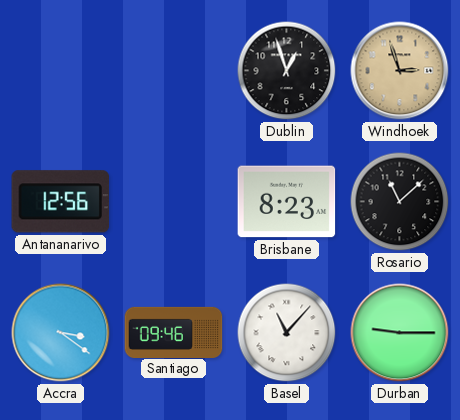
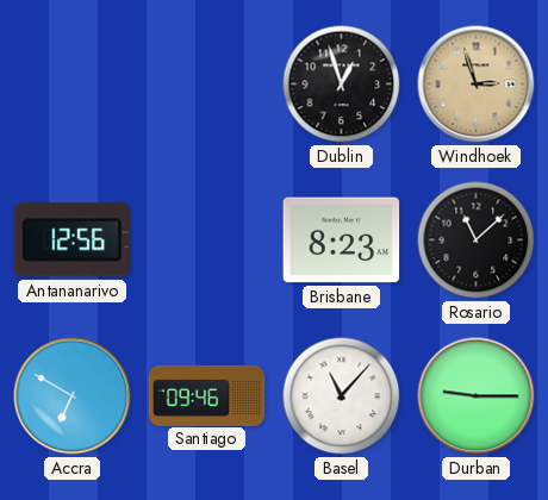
Accra: 3:21 -> 6:50
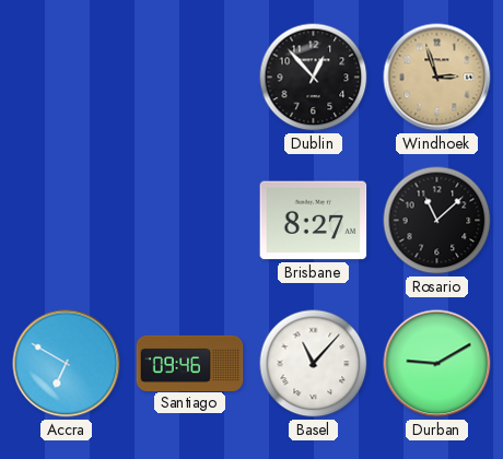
Dublin: 12:57 -> 12:53
Antananarivo: 12:56 -> none
Brisbane: 8:23 -> 8:27
Durban: 9:15 -> 9:10
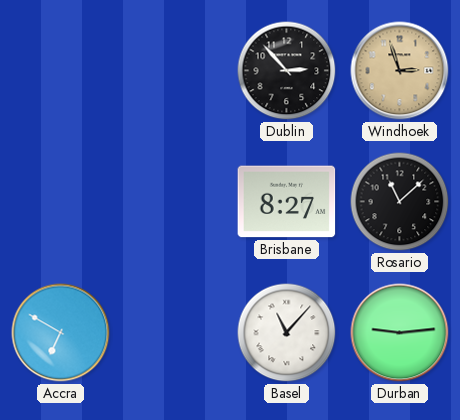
Dublin: 12:53 -> 2:53
Santiago: 09:46 -> none
Durban: 9:10 -> 9:14
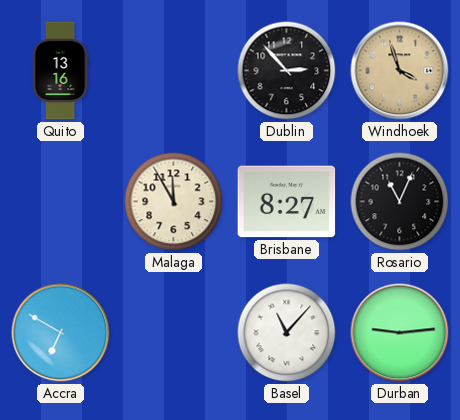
Quito: none -> 13:16
Windhoek: 2:57 -> 3:57
Malaga: none -> 11:55
Rosario: 11:08 -> 11:04
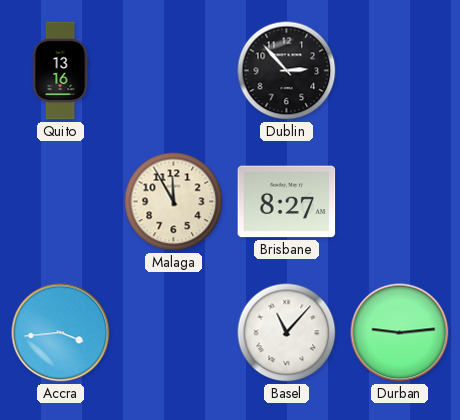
Windhoek: 3:57 -> none
Rosario: 11:04 -> none
Accra: 6:50 -> 3:44
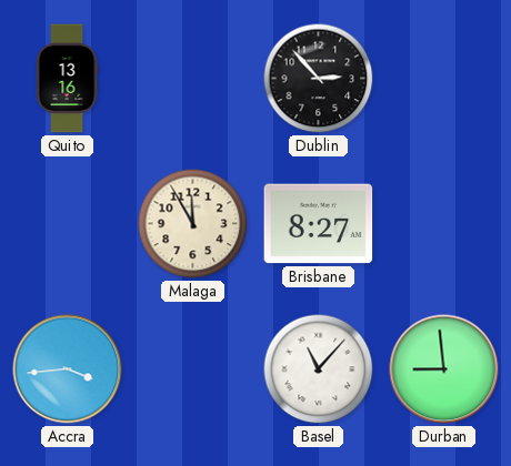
Durban: 9:14 -> 8:59
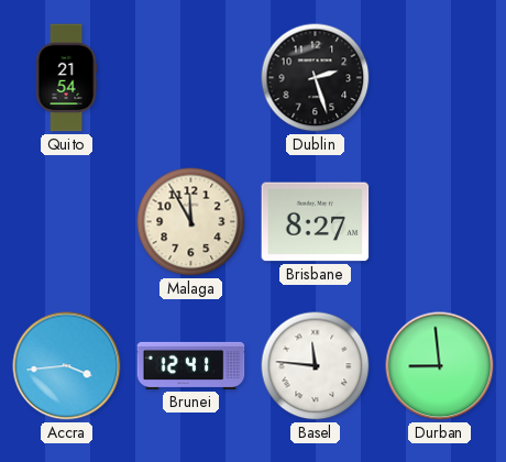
Quito: 13:16 -> 21:54
Dublin: 2:53 -> 2:27
Brunei: none -> 12:41
Basel: 11:07 -> 11:46
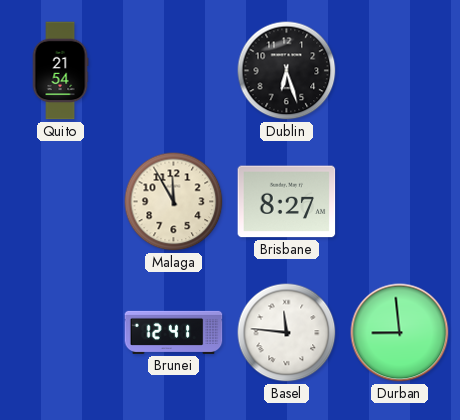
Dublin: 2:27 -> 6:27
Accra: 3:44 -> none
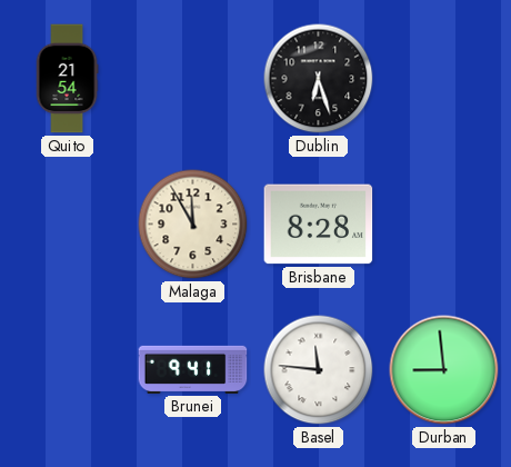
Brisbane: 8:27 -> 8:28
Brunei: 12:41 -> 9:41
